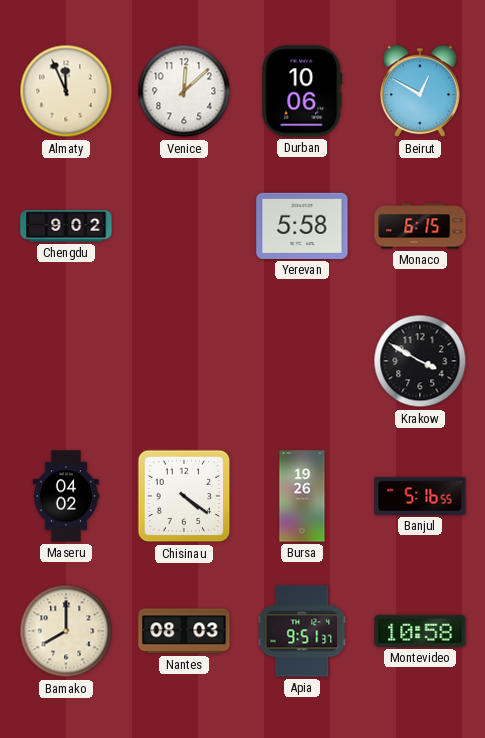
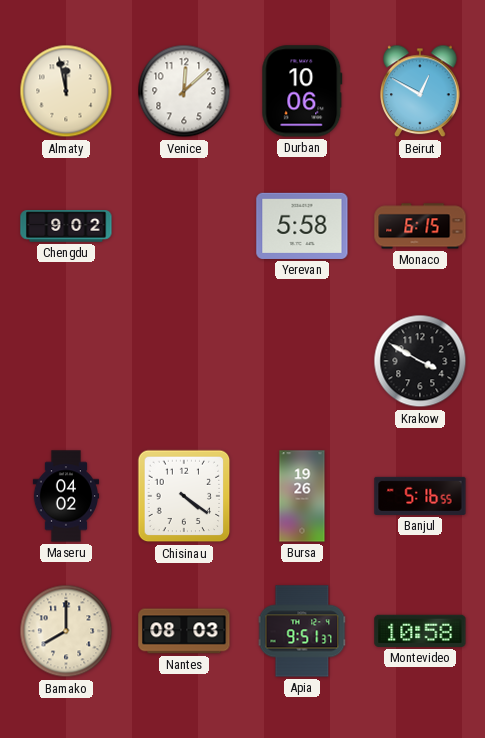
Almaty: 11:56 -> 11:58
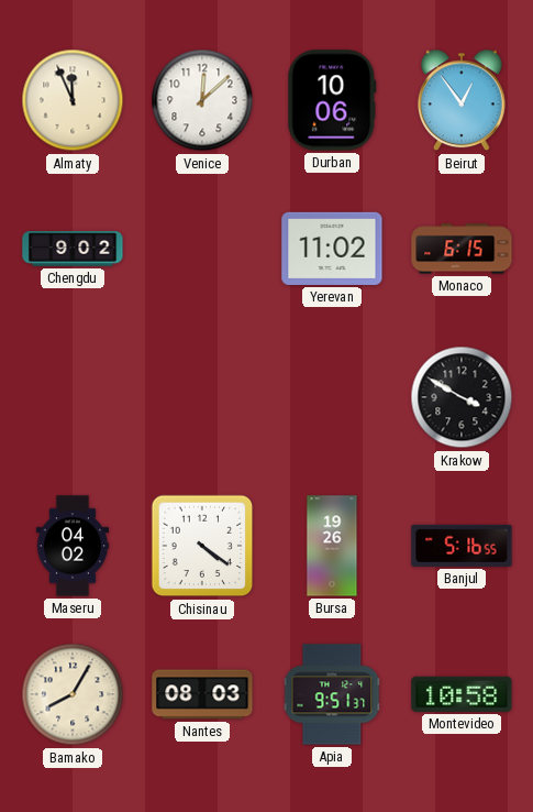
Almaty: 11:58 -> 11:56
Beirut: 12:50 -> 12:54
Yerevan: 5:58 -> 11:02
Bamako: 8:00 -> 8:05
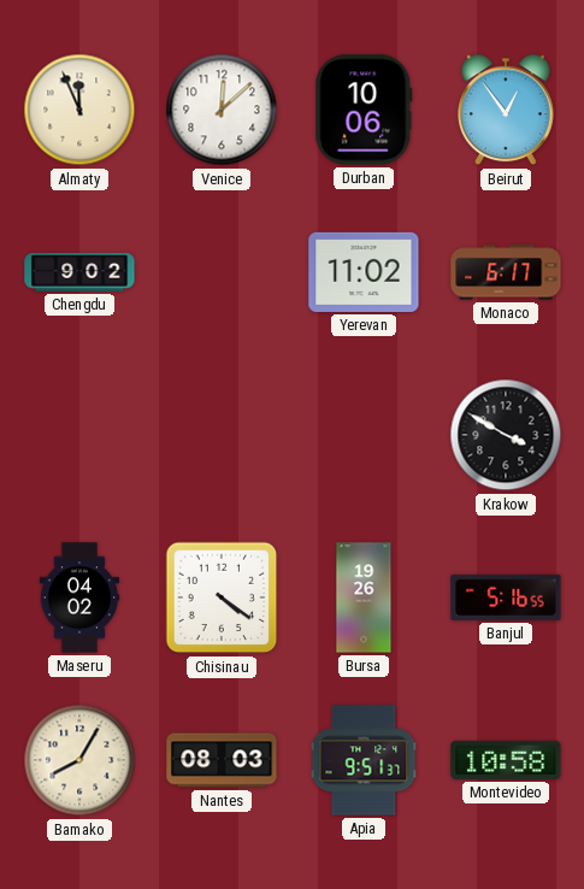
Monaco: 6:15 -> 6:17
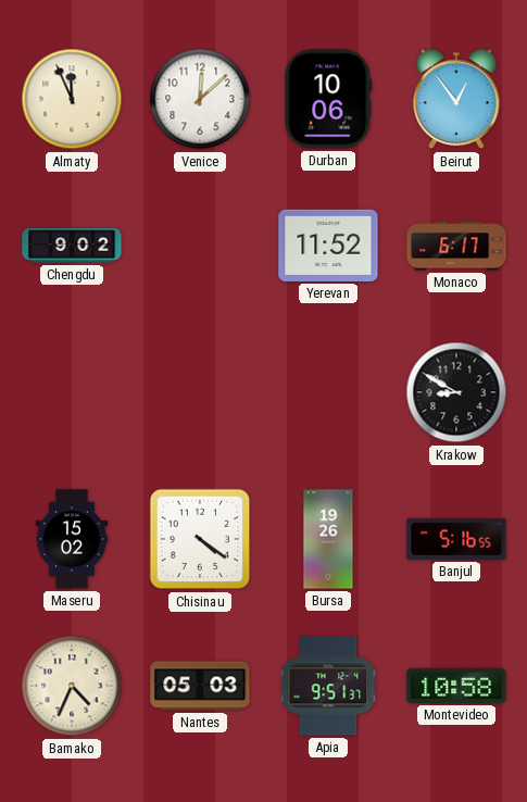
Yerevan: 11:02 -> 11:52
Krakow: 3:50 -> 8:50
Maseru: 04:02 -> 15:02
Bamako: 8:05 -> 4:34
Nantes: 08:03 -> 05:03
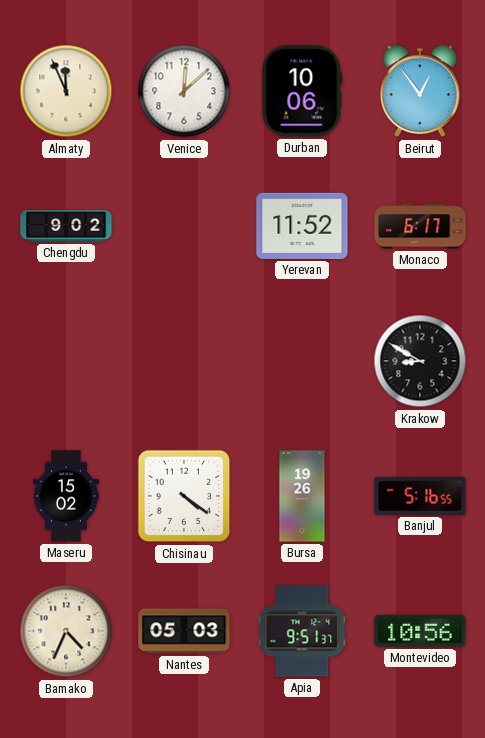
Montevideo: 10:58 -> 10:56
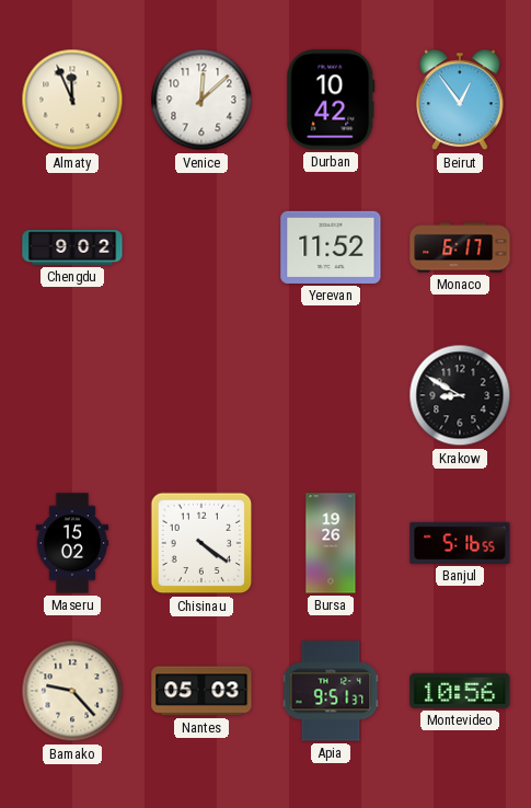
Durban: 10:06 -> 10:42
Bamako: 4:34 -> 9:23
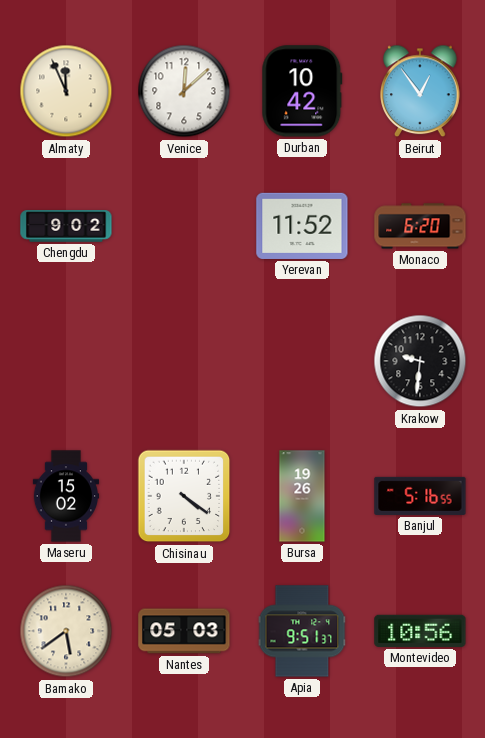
Monaco: 6:17 -> 6:20
Krakow: 8:50 -> 9:31
Bamako: 9:23 -> 5:39
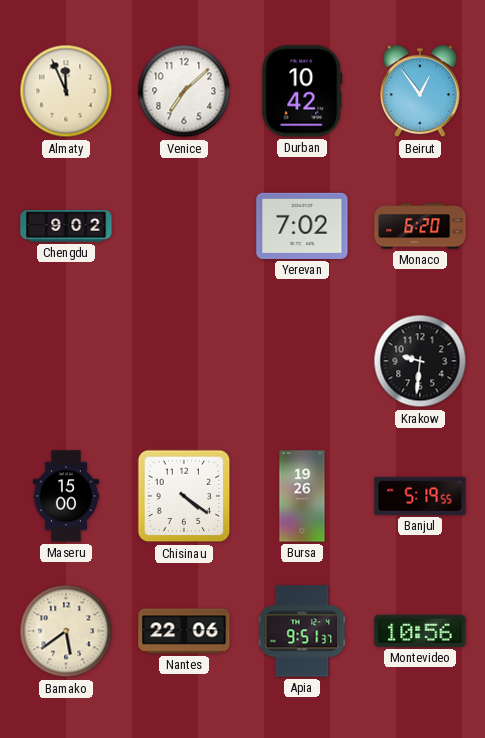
Venice: 12:08 -> 7:08
Yerevan: 11:52 -> 7:02
Maseru: 15:02 -> 15:00
Banjul: 5:16 -> 5:19
Nantes: 05:03 -> 22:06
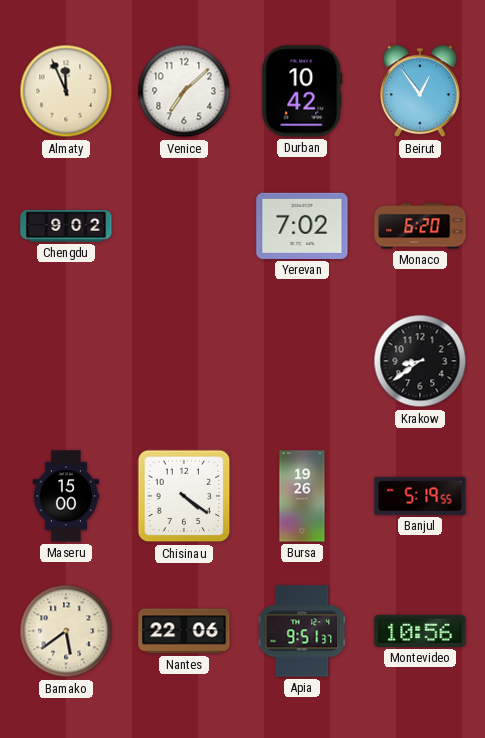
Krakow: 9:31 -> 8:39
